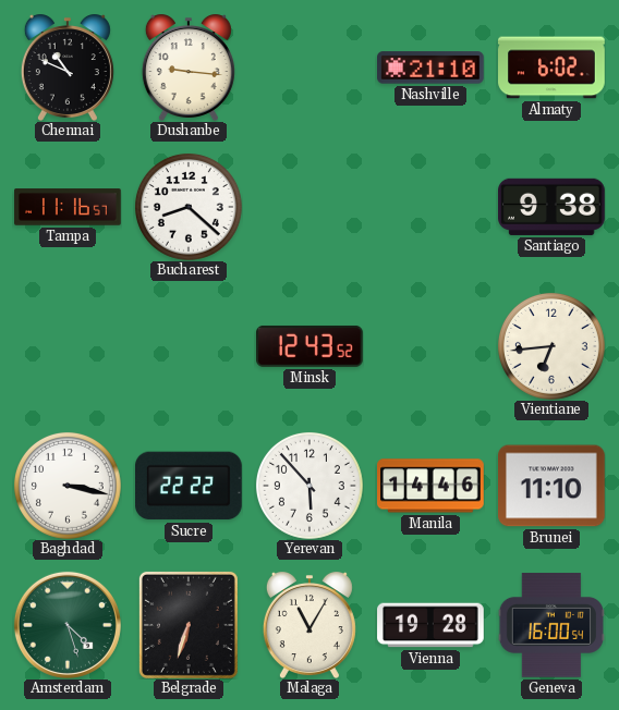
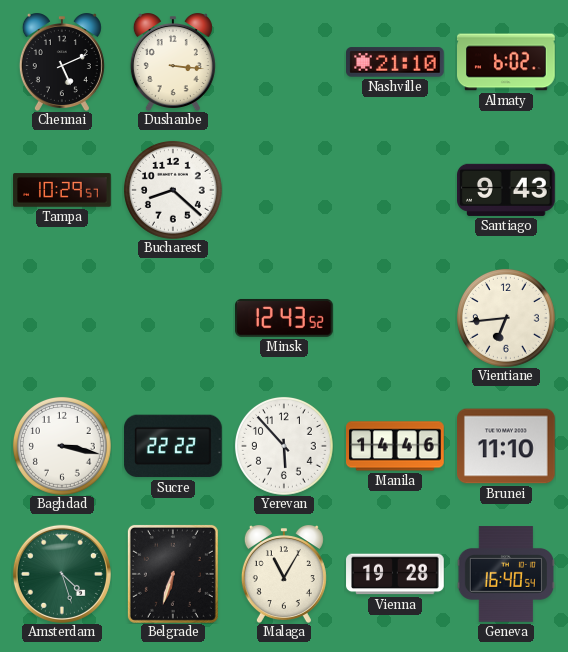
Chennai: 10:49 -> 5:11
Dushanbe: 9:16 -> 3:16
Tampa: 11:16 -> 10:29
Santiago: 9:38 -> 9:43
Geneva: 16:00 -> 16:40
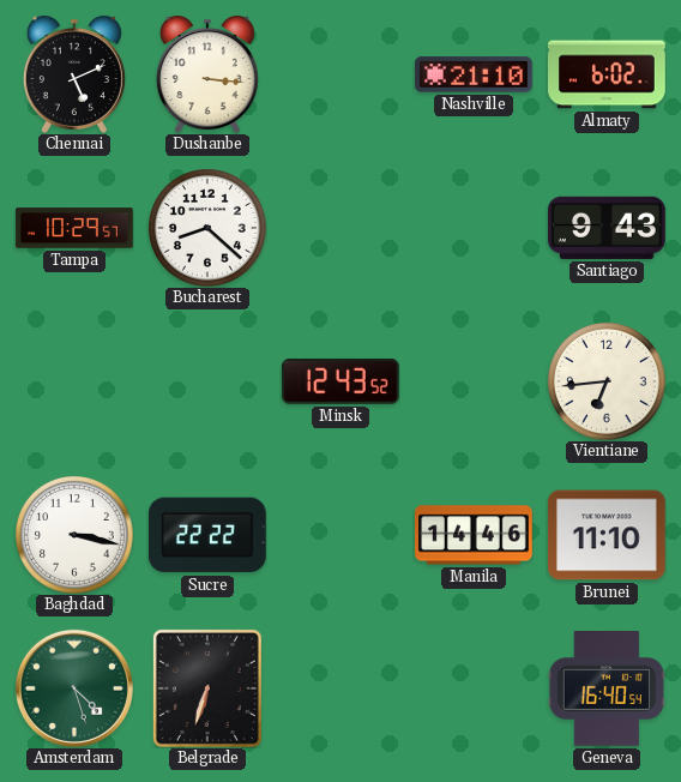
Yerevan: 5:53 -> none
Malaga: 11:05 -> none
Vienna: 19:28 -> none
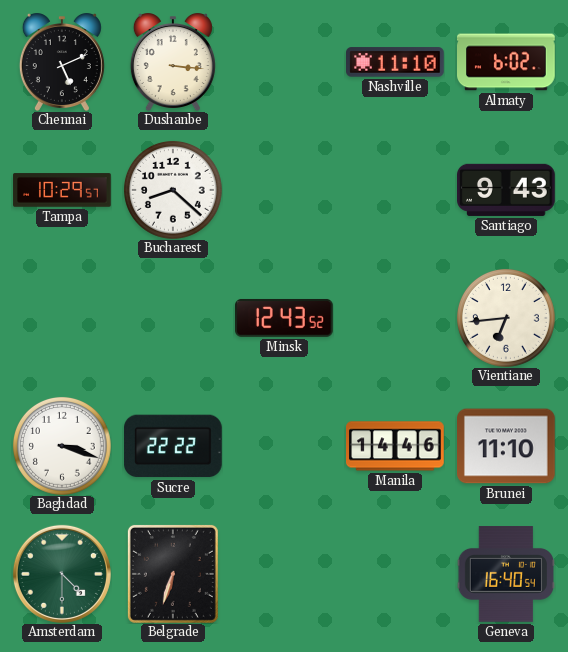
Nashville: 21:10 -> 11:10
Baghdad: 3:17 -> 3:18
Amsterdam: 4:27 -> 4:30
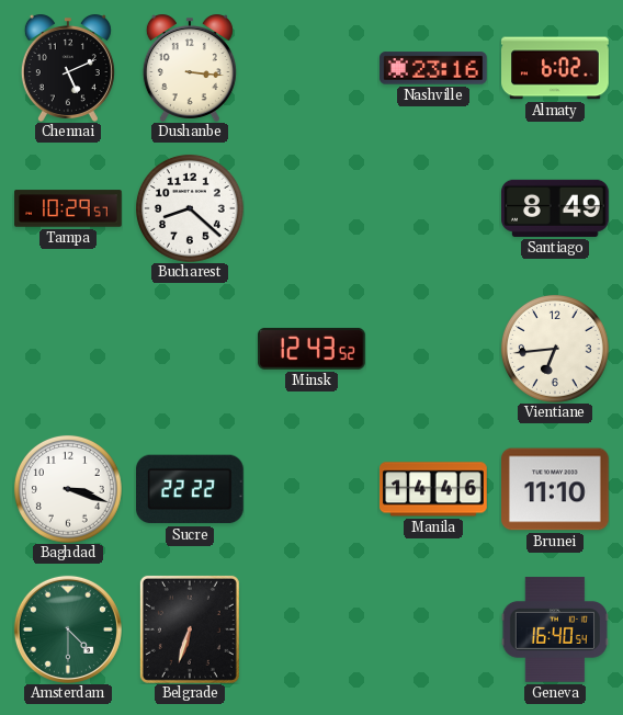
Nashville: 11:10 -> 23:16
Santiago: 9:43 -> 8:49
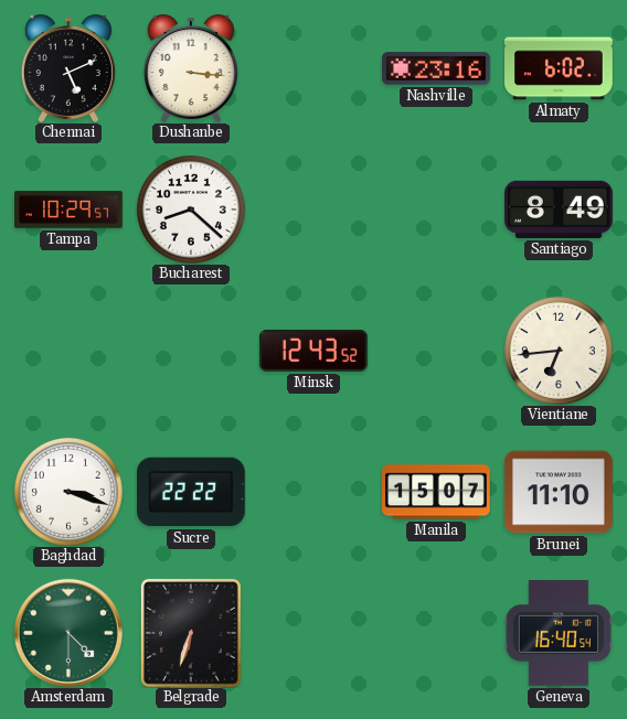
Manila: 14:46 -> 15:07
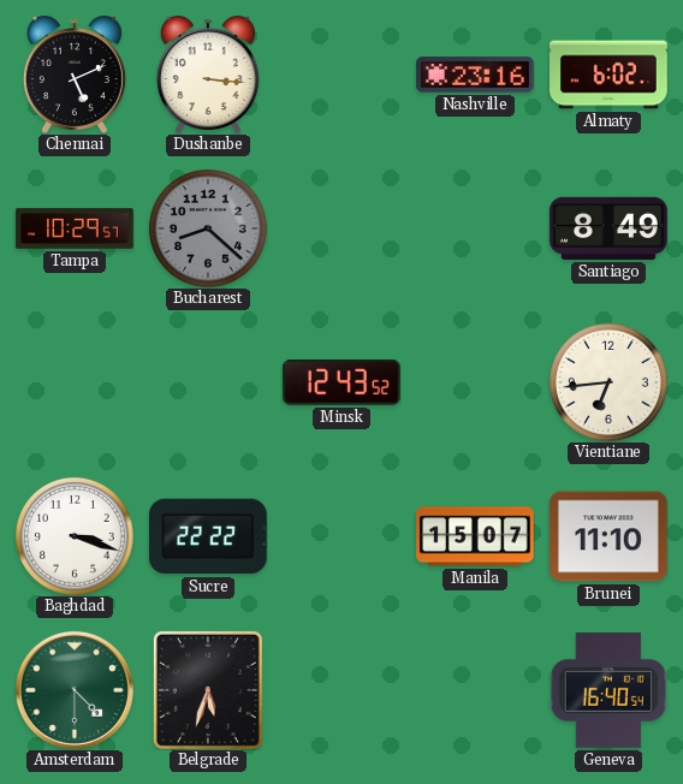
Bucharest dial: white -> grey
Belgrade: 6:33 -> 5:33
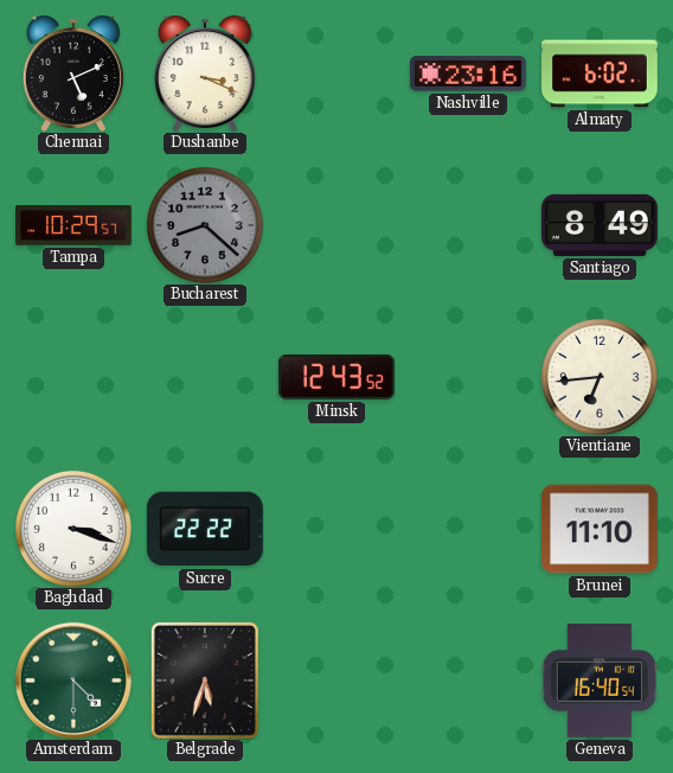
Dushanbe: 3:16 -> 3:19
Manila: 15:07 -> none
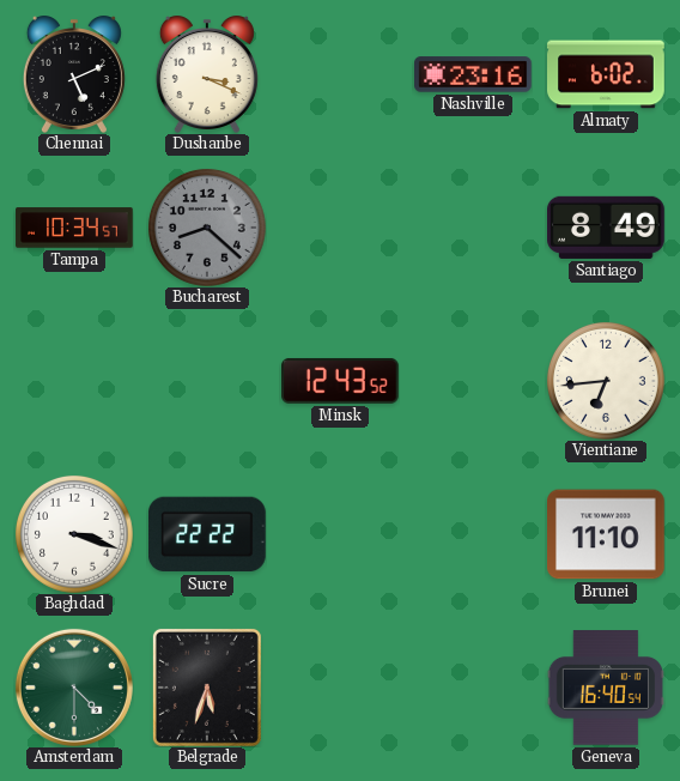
Tampa: 10:29 -> 10:34
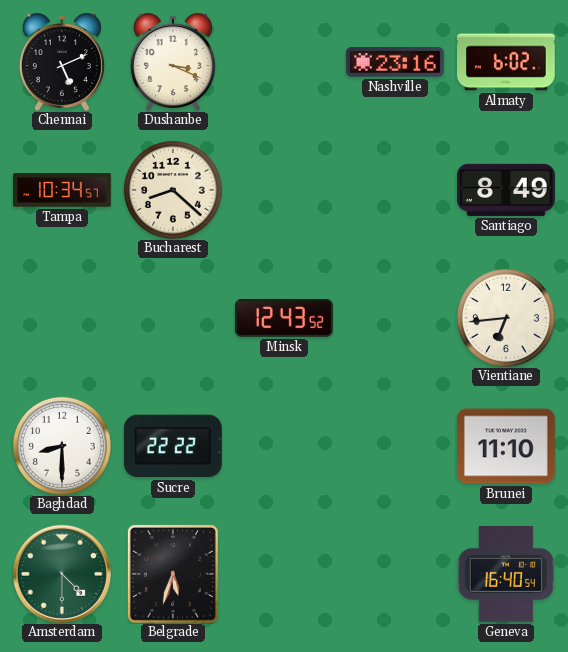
Bucharest dial: grey -> cream
Baghdad: 3:18 -> 8:30
